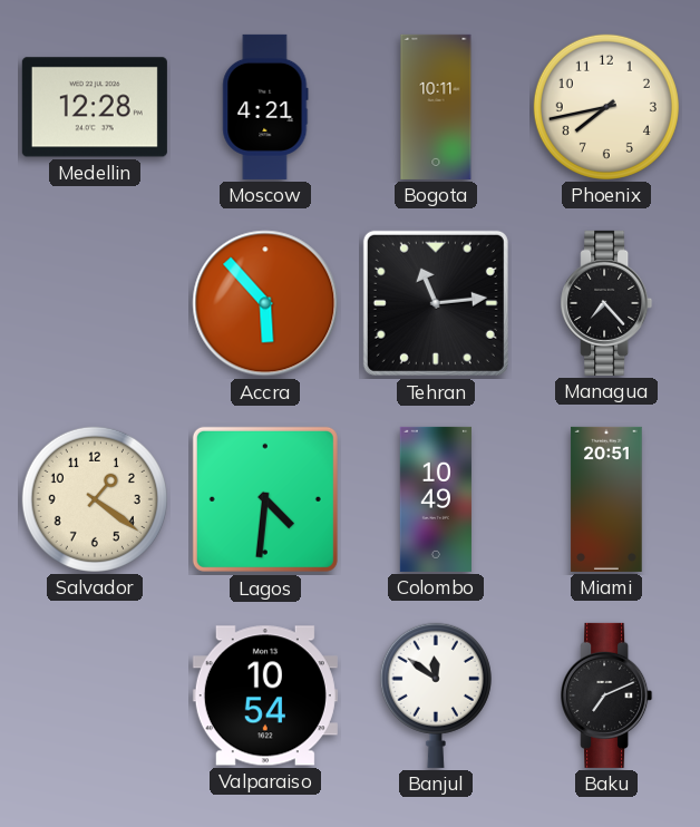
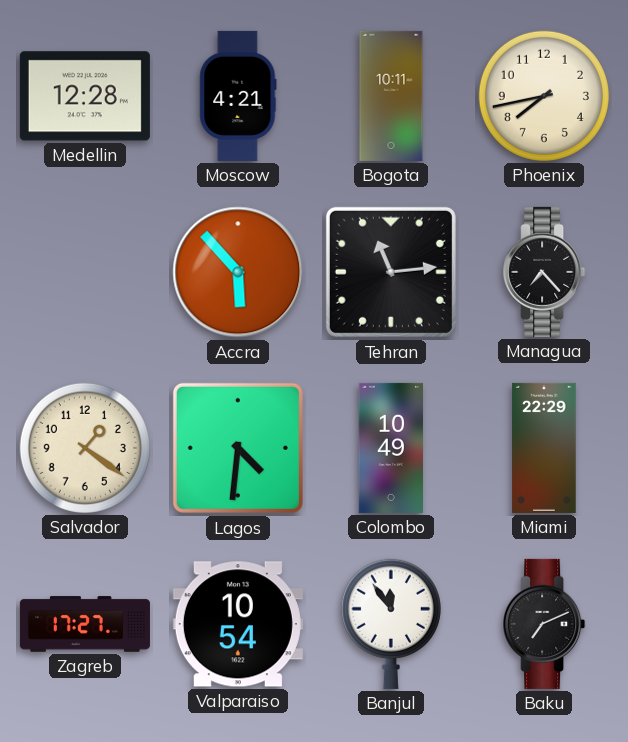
Miami: 20:51 -> 22:29
Zagreb: none -> 17:27
Banjul: 11:51 -> 11:54
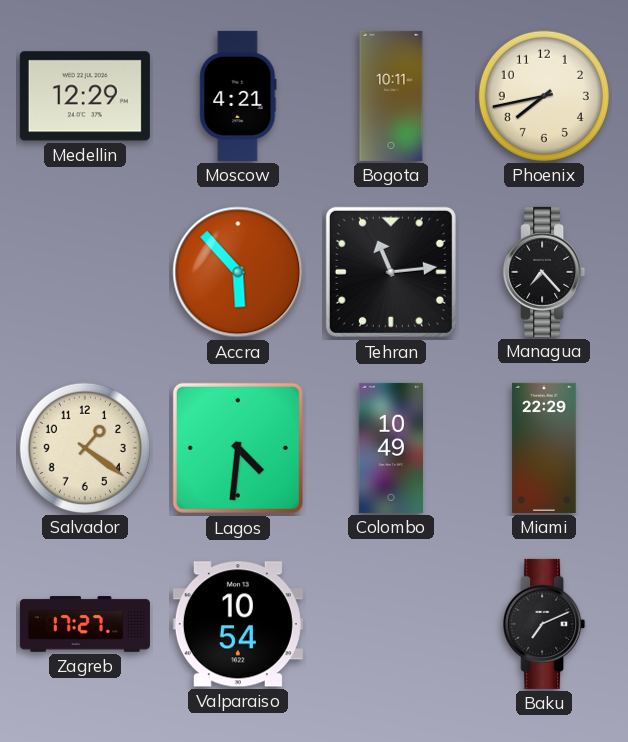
Medellin: 12:28 -> 12:29
Banjul: 11:54 -> none
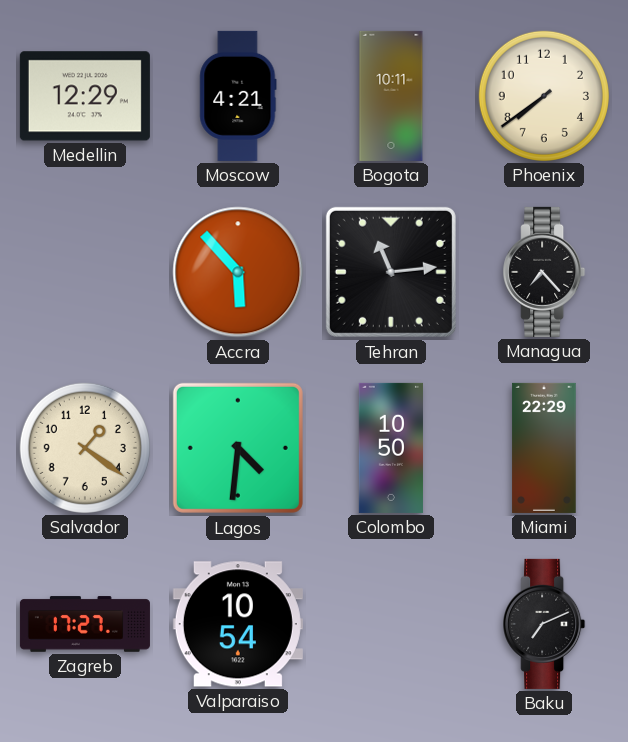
Phoenix: 7:43 -> 7:39
Colombo: 10:49 -> 10:50
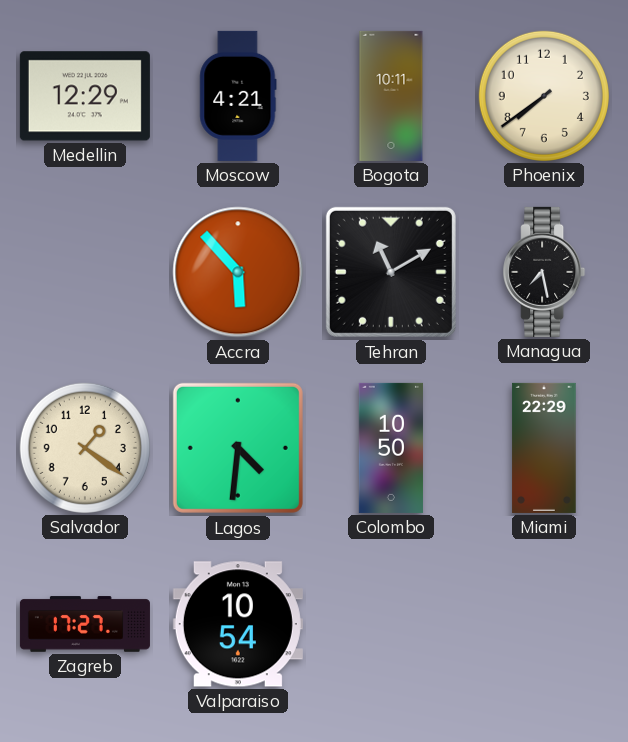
Tehran: 11:14 -> 11:10
Managua: 7:23 -> 7:28
Baku: 7:11 -> none
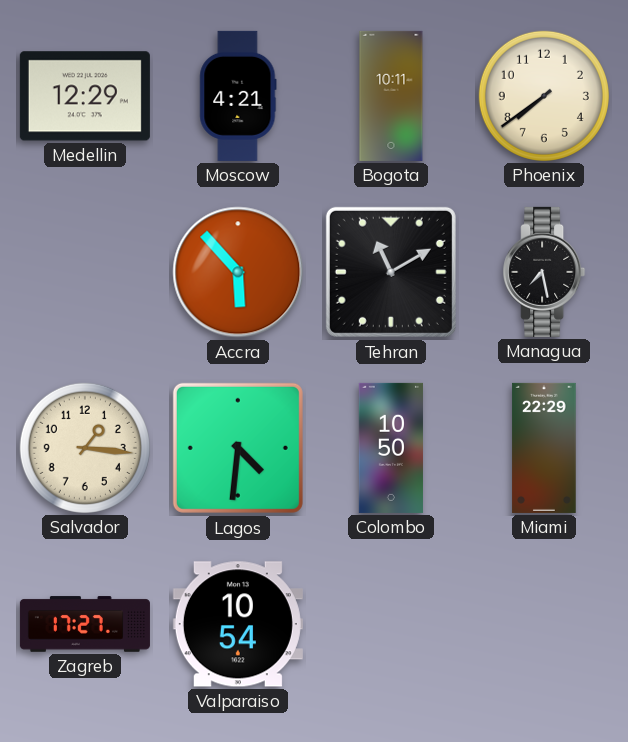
Salvador: 1:21 -> 1:16
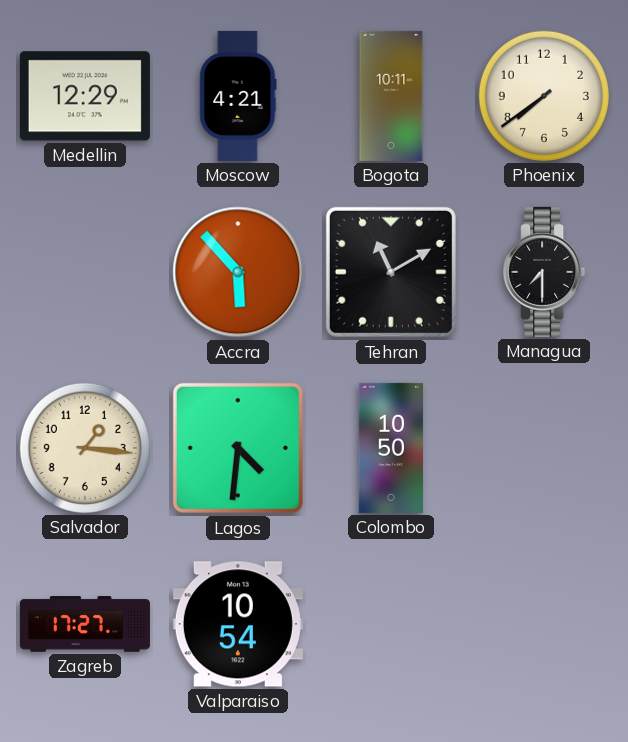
Managua: 7:28 -> 7:30
Miami: 22:29 -> none
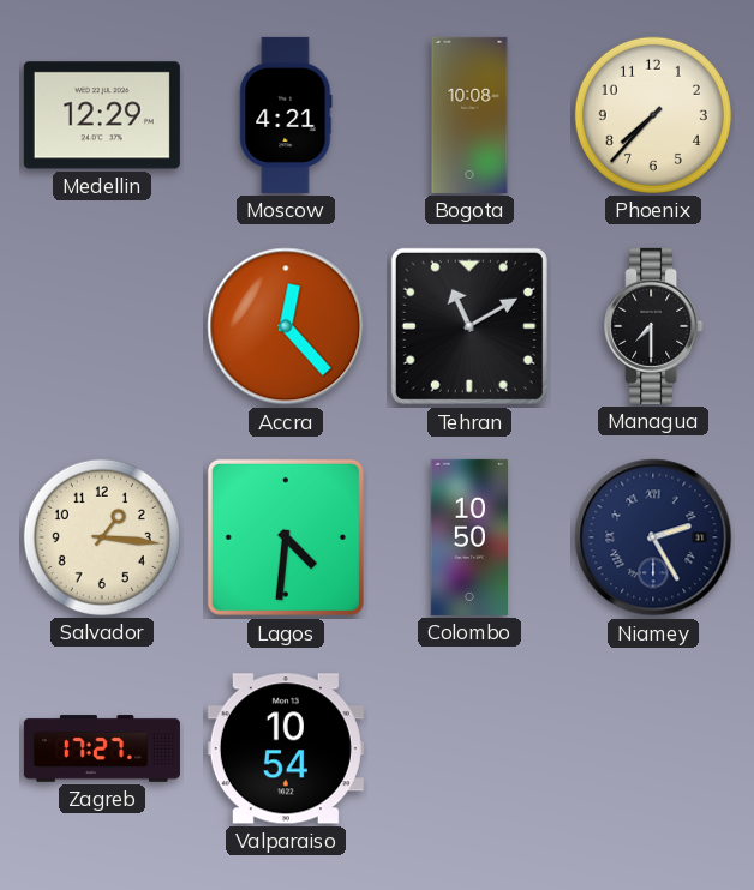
Bogota: 10:11 -> 10:08
Phoenix: 7:39 -> 7:37
Accra: 5:53 -> 12:23
Niamey: none -> 2:25
